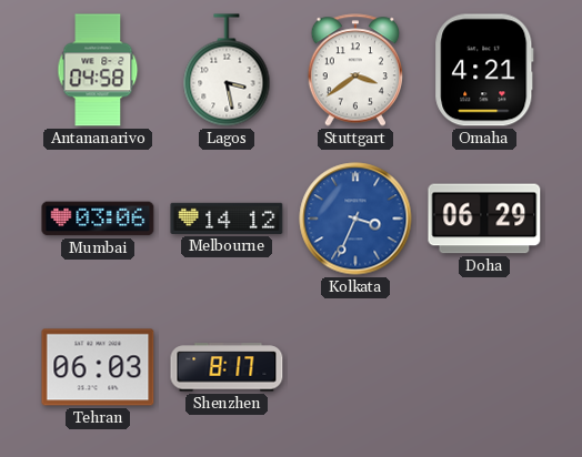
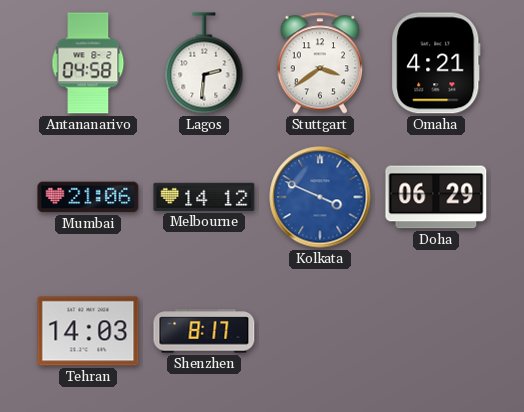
Lagos: 3:28 -> 2:31
Mumbai: 03:06 -> 21:06
Kolkata: 3:34 -> 3:49
Tehran: 06:03 -> 14:03
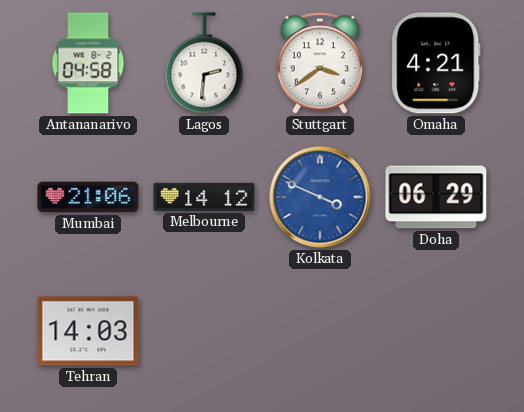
Shenzhen: 8:17 -> none
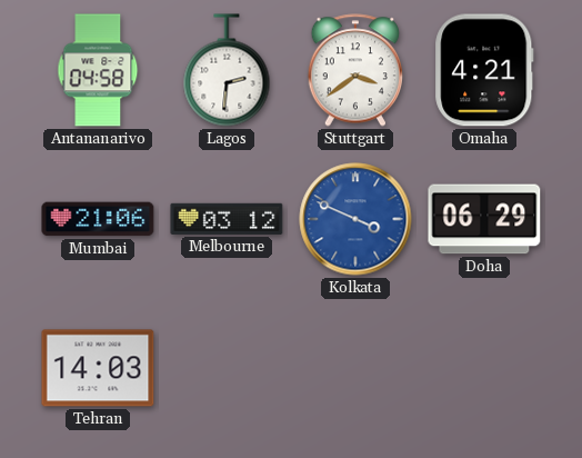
Melbourne: 14:12 -> 03:12
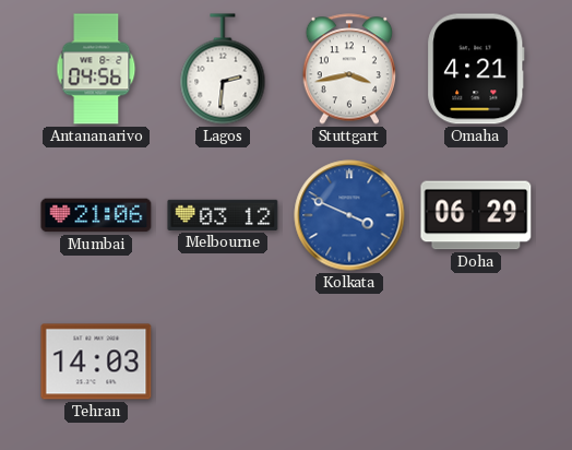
Antananarivo: 04:58 -> 04:56
Stuttgart: 3:39 -> 3:43
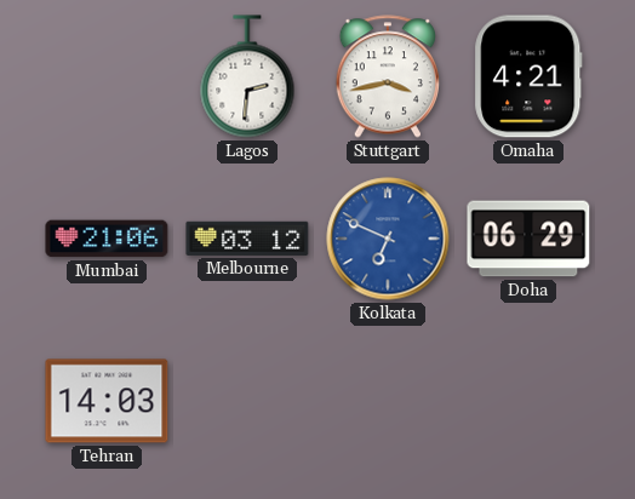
Antananarivo: 04:56 -> none
Kolkata: 3:49 -> 6:49
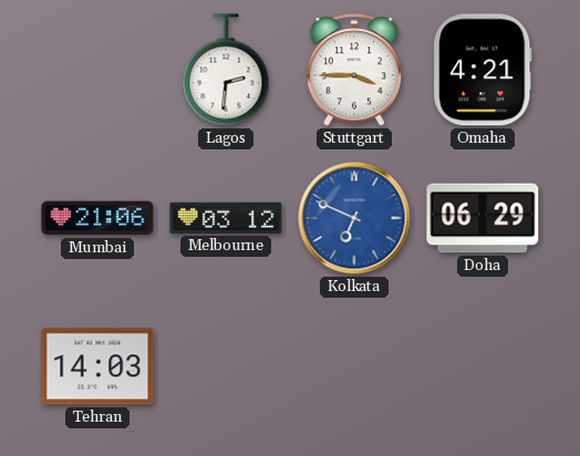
Stuttgart: 3:43 -> 3:45
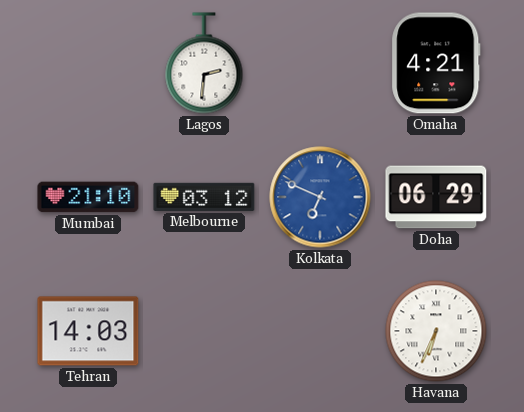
Stuttgart: 3:45 -> none
Mumbai: 21:06 -> 21:10
Havana: none -> 6:34
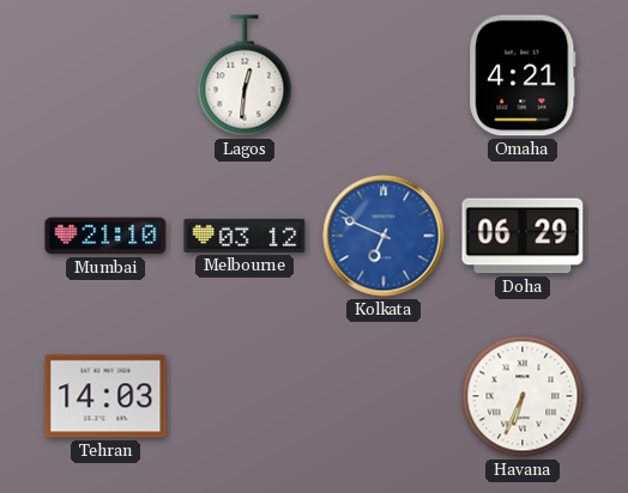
Lagos: 2:31 -> 12:31
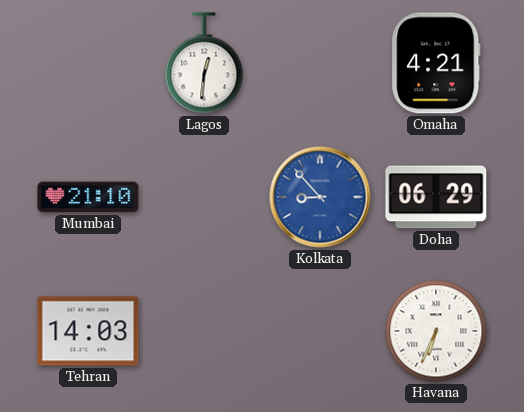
Melbourne: 03:12 -> none
Kolkata: 6:49 -> 8:53
